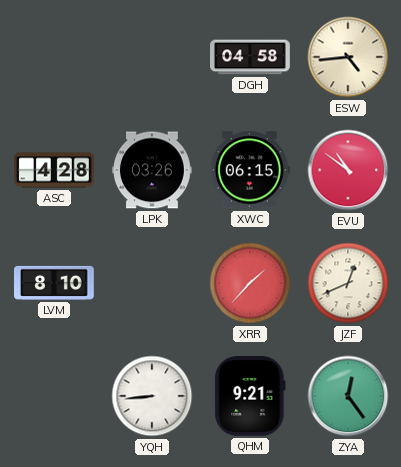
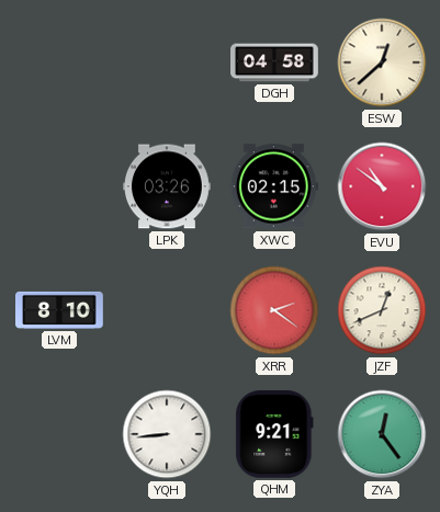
ESW: 4:44 -> 12:38
ASC: 4:28 -> none
XWC: 06:15 -> 02:15
XRR: 1:37 -> 2:21
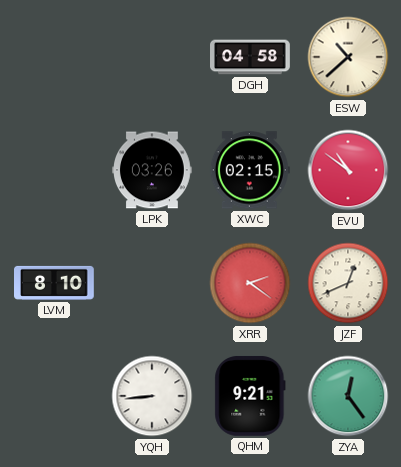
ESW: 12:38 -> 10:38
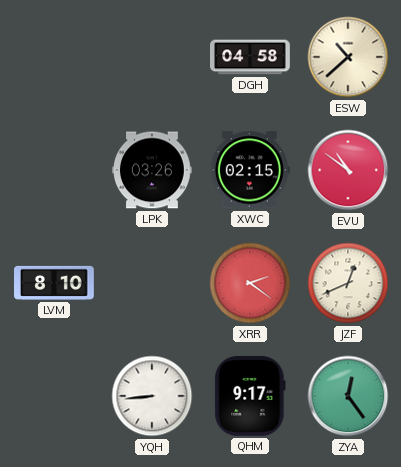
QHM: 9:21 -> 9:17
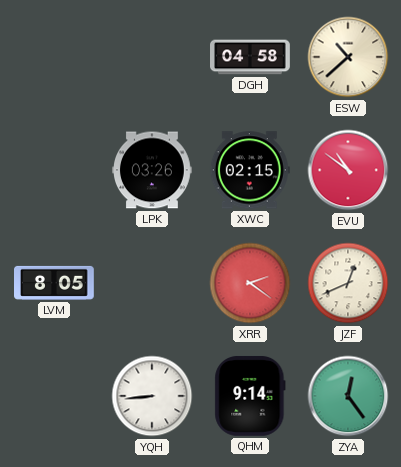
LVM: 8:10 -> 8:05
QHM: 9:17 -> 9:14
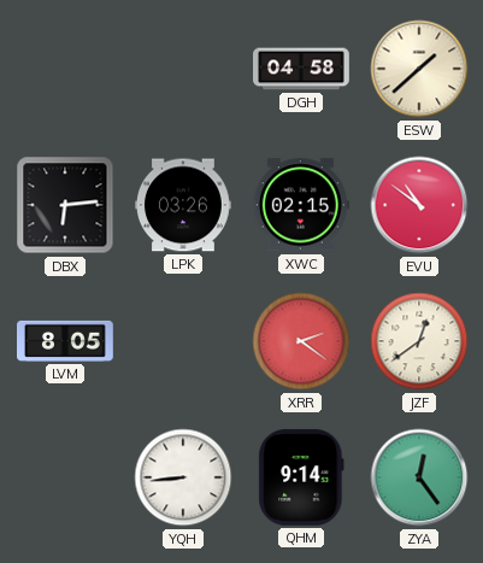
ESW: 10:38 -> 1:38
DBX: none -> 6:14
JZF: 12:41 -> 12:39
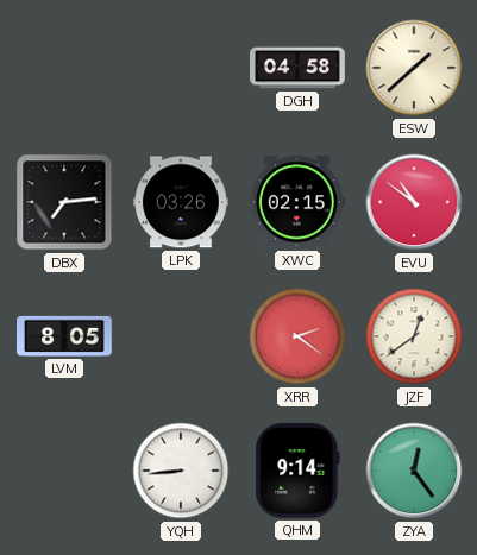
DBX: 6:14 -> 7:14
